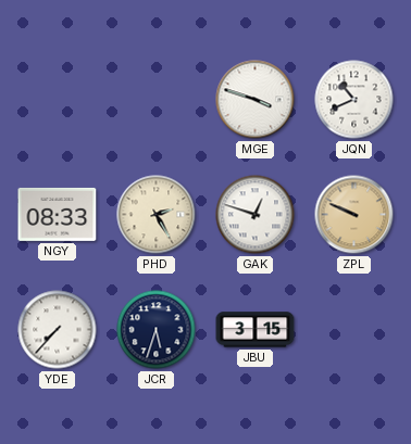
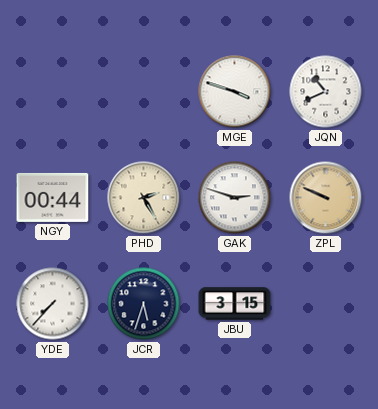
NGY: 08:33 -> 00:44
GAK: 12:48 -> 2:48
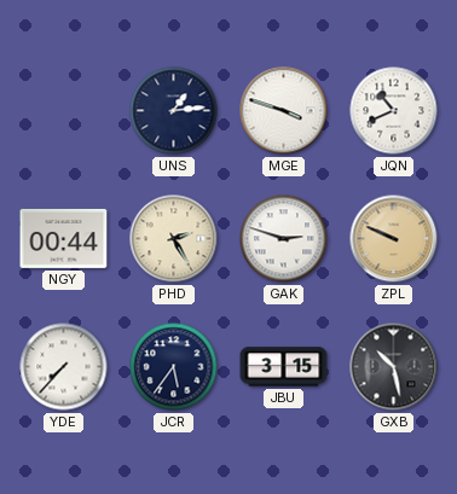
UNS: none -> 1:14
JCR: 5:33 -> 5:36
GXB: none -> 10:28
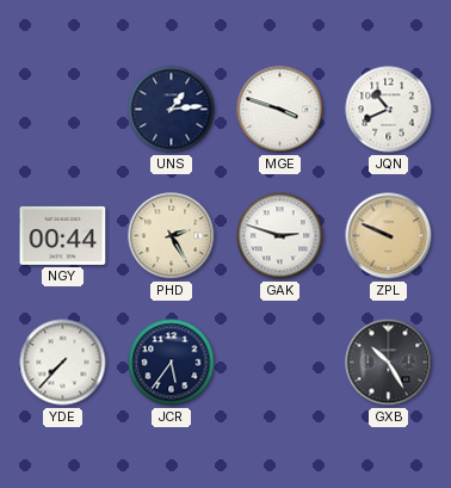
JBU: 3:15 -> none
GXB: 10:28 -> 10:25
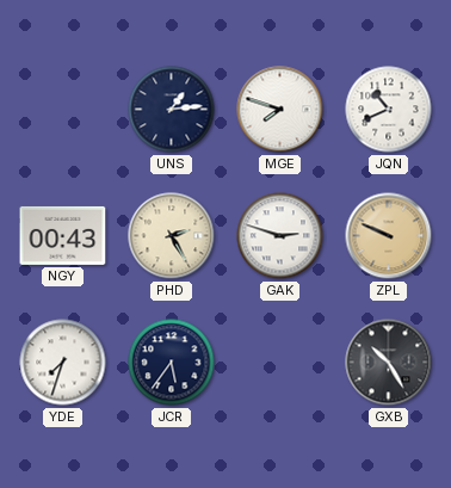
MGE: 3:48 -> 7:48
NGY: 00:44 -> 00:43
YDE: 7:37 -> 7:33
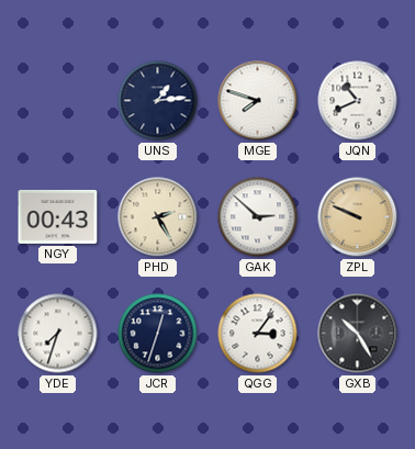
GAK: 2:48 -> 2:52
JCR: 5:36 -> 12:33
QGG: none -> 3:06
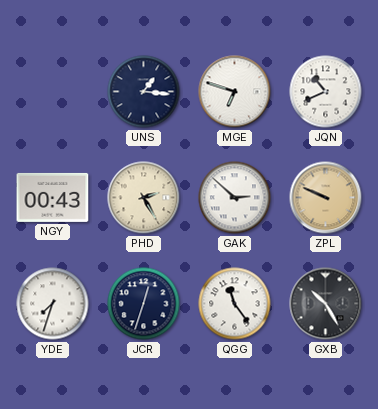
UNS: 1:14 -> 1:16
MGE: 7:48 -> 6:48
QGG: 3:06 -> 11:24
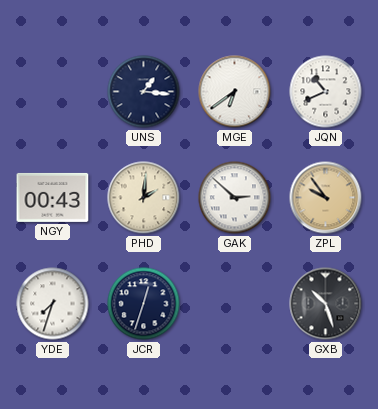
MGE: 6:48 -> 6:39
PHD: 2:25 -> 2:01
ZPL: 9:49 -> 9:54
QGG: 11:24 -> none
GXB: 10:25 -> 10:27
